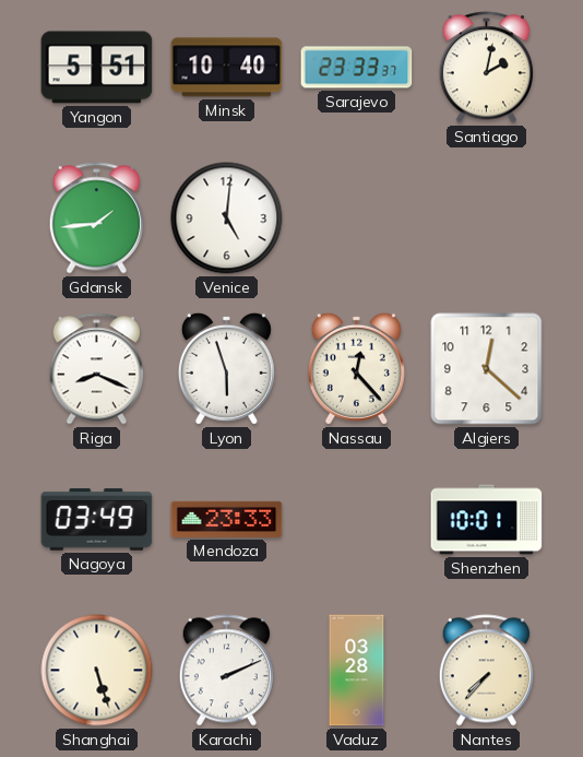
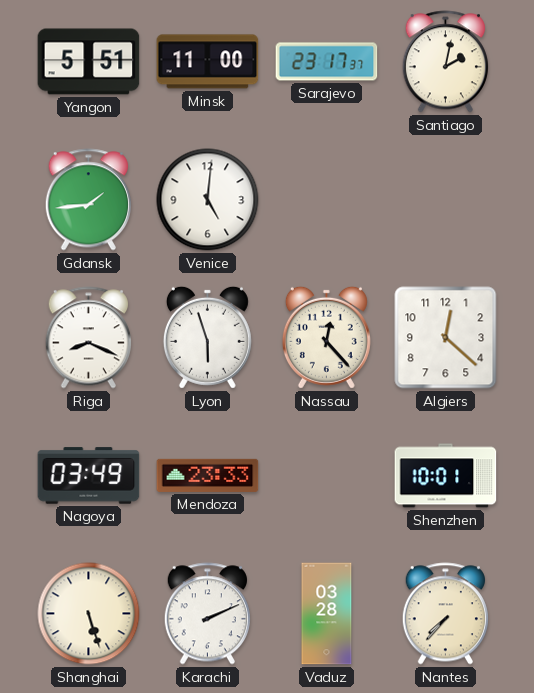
Minsk: 10:40 -> 11:00
Sarajevo: 23:33 -> 23:17
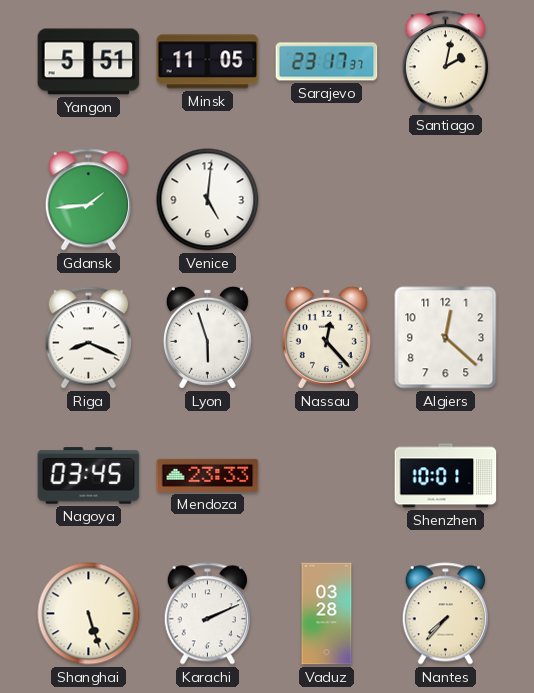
Minsk: 11:00 -> 11:05
Nagoya: 03:49 -> 03:45
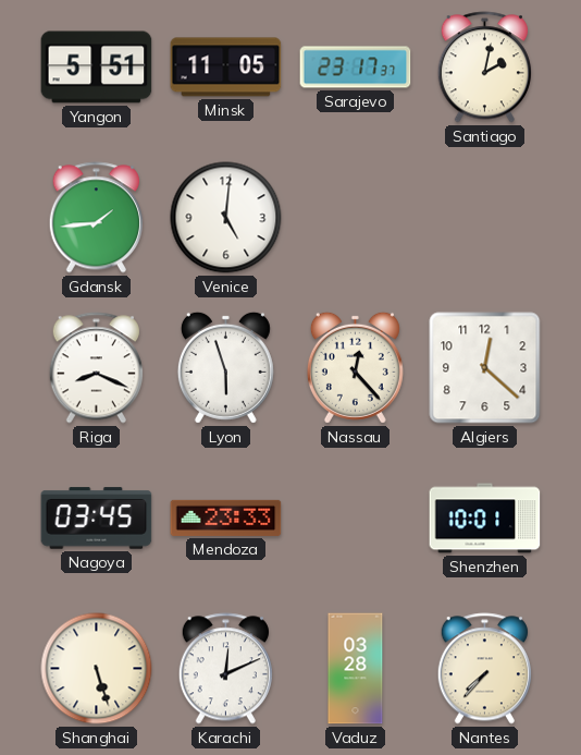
Karachi: 2:11 -> 12:11
